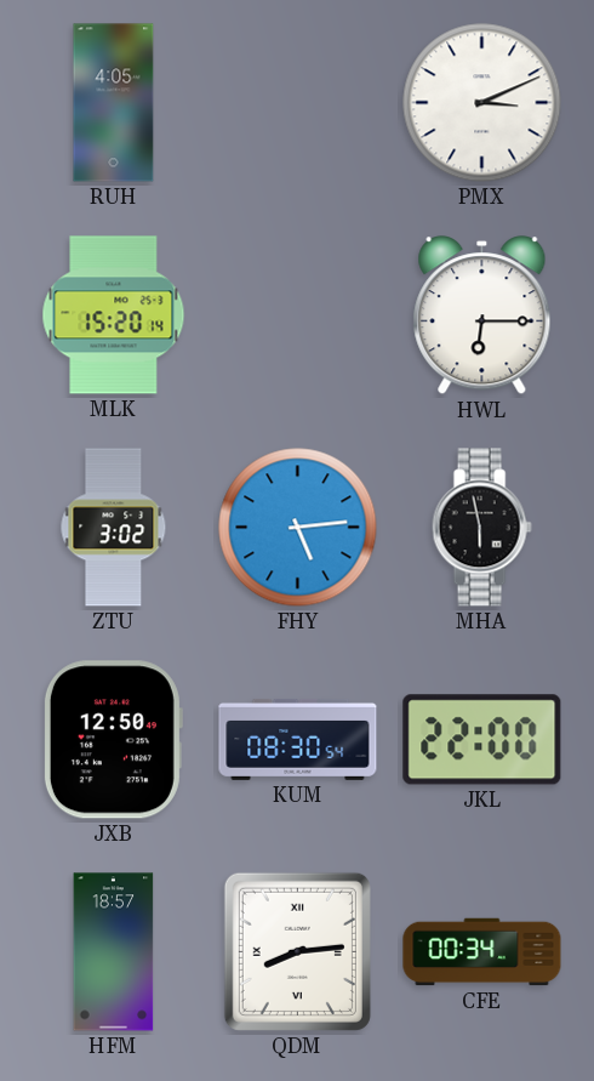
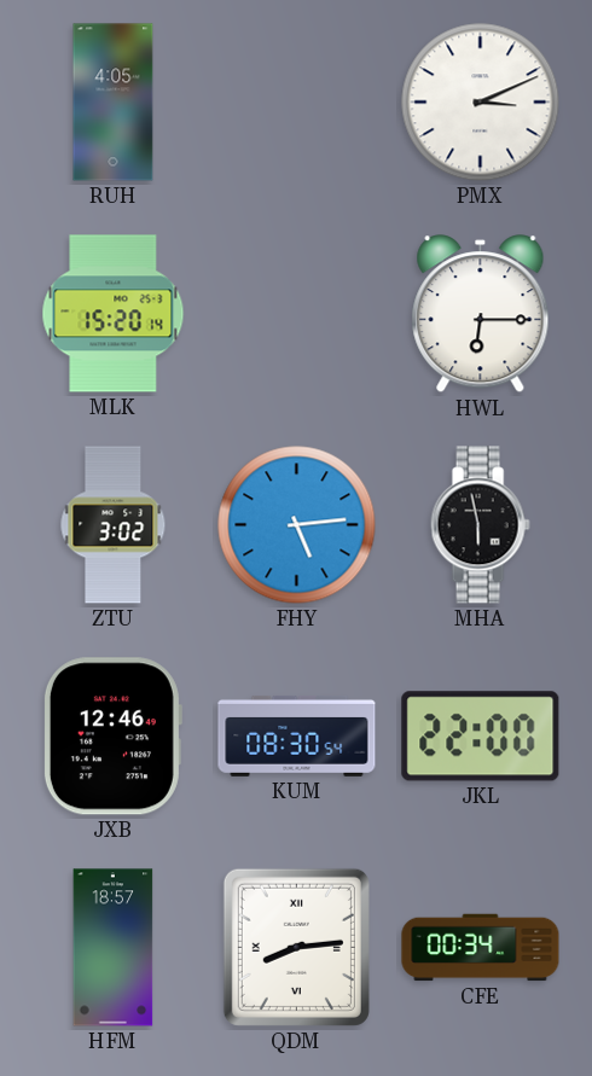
JXB: 12:50 -> 12:46
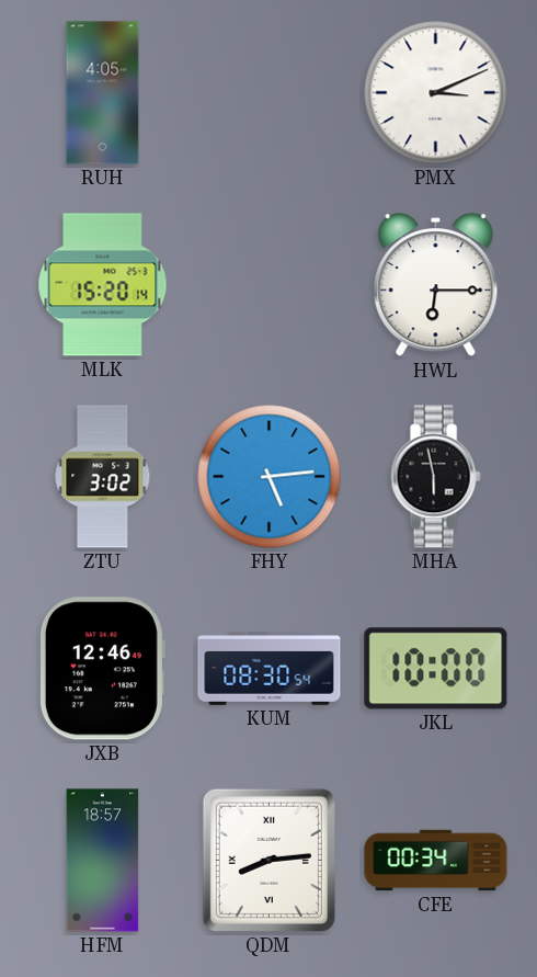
JKL: 22:00 -> 10:00
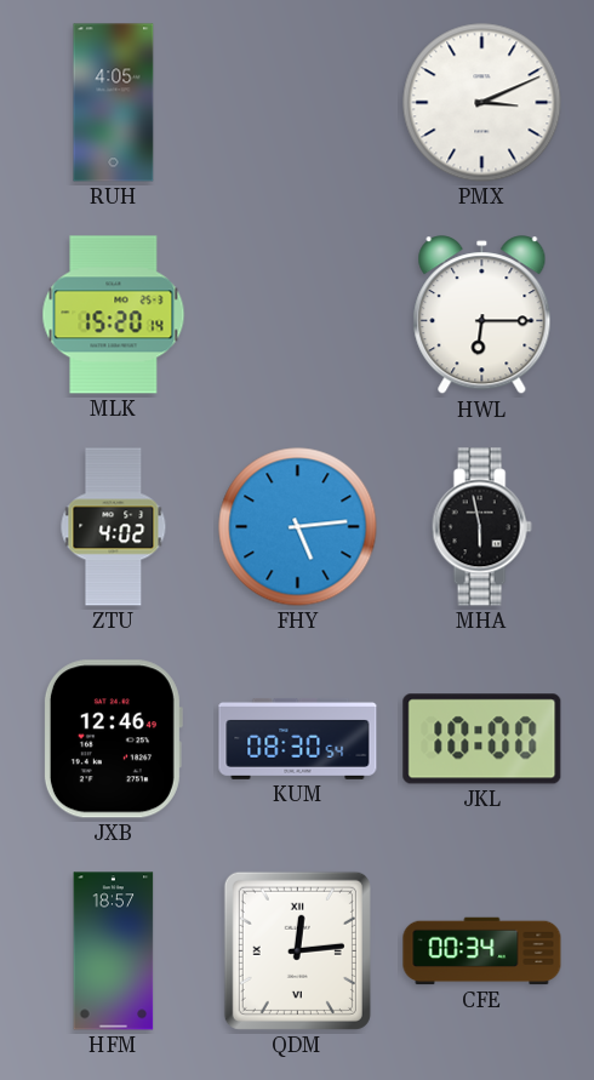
ZTU: 3:02 -> 4:02
QDM: 8:14 -> 12:14
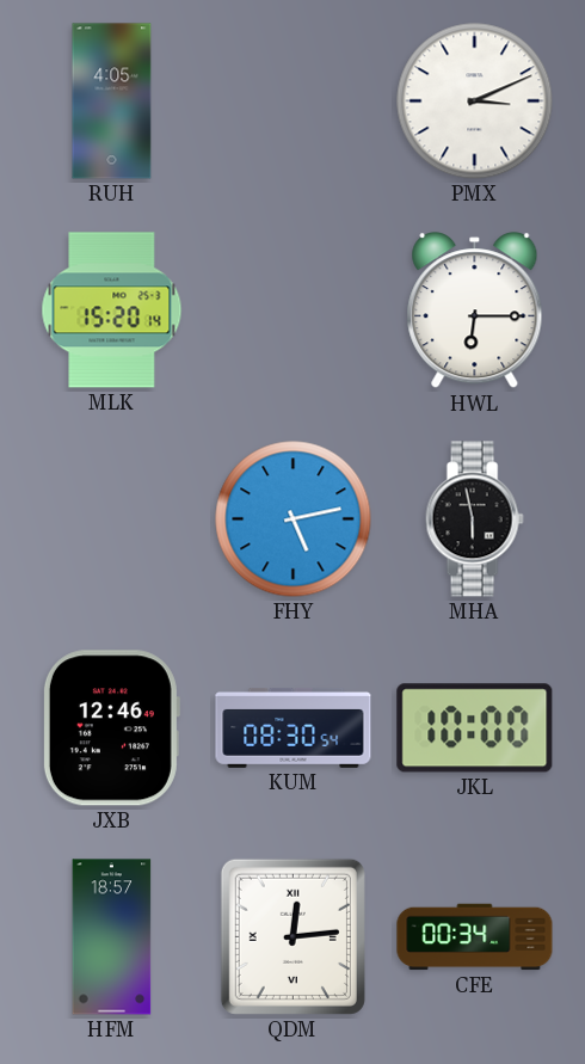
ZTU: 4:02 -> none
FHY: 5:14 -> 5:13
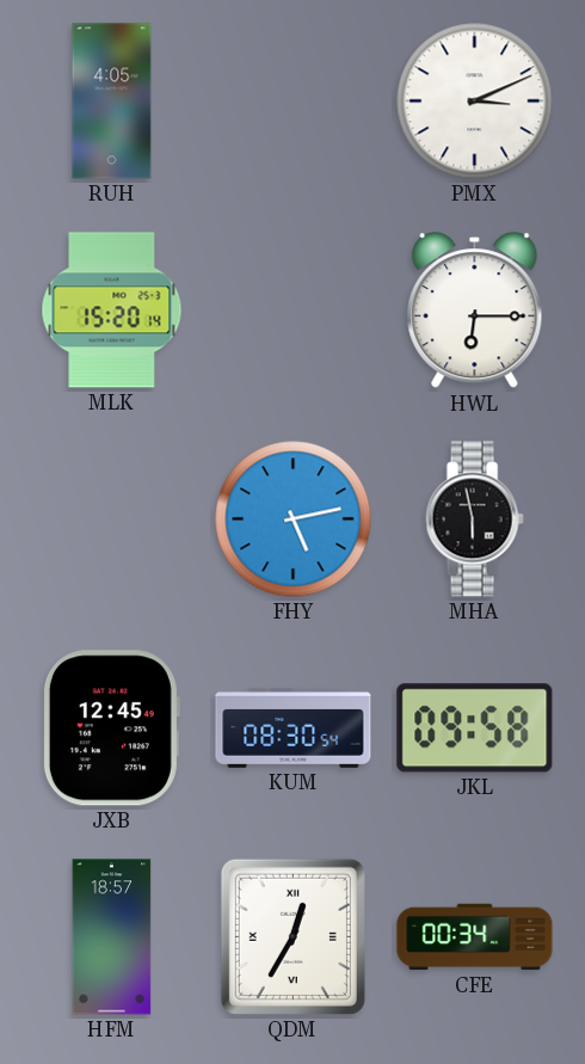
JXB: 12:46 -> 12:45
JKL: 10:00 -> 09:58
QDM: 12:14 -> 12:35
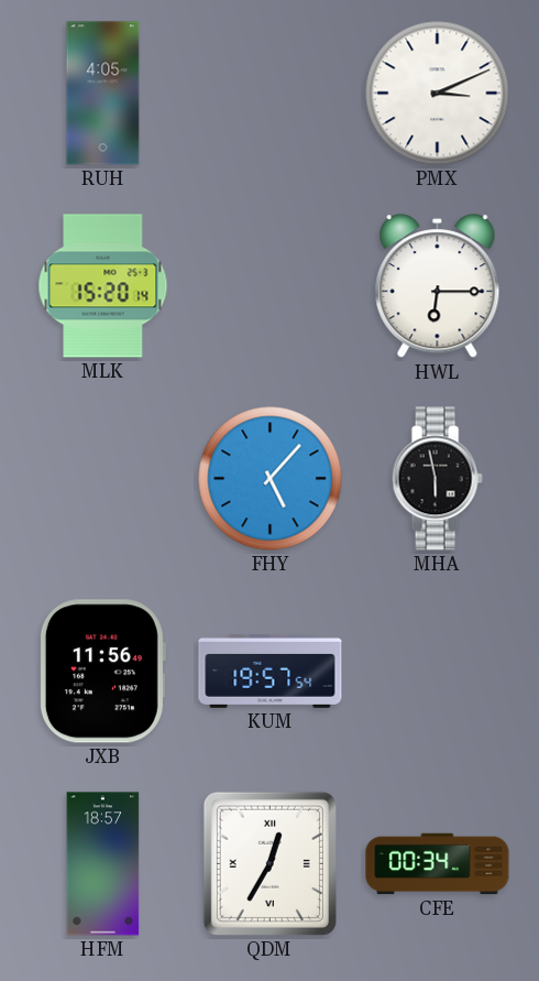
FHY: 5:13 -> 5:07
JXB: 12:45 -> 11:56
KUM: 08:30 -> 19:57
JKL: 09:58 -> none
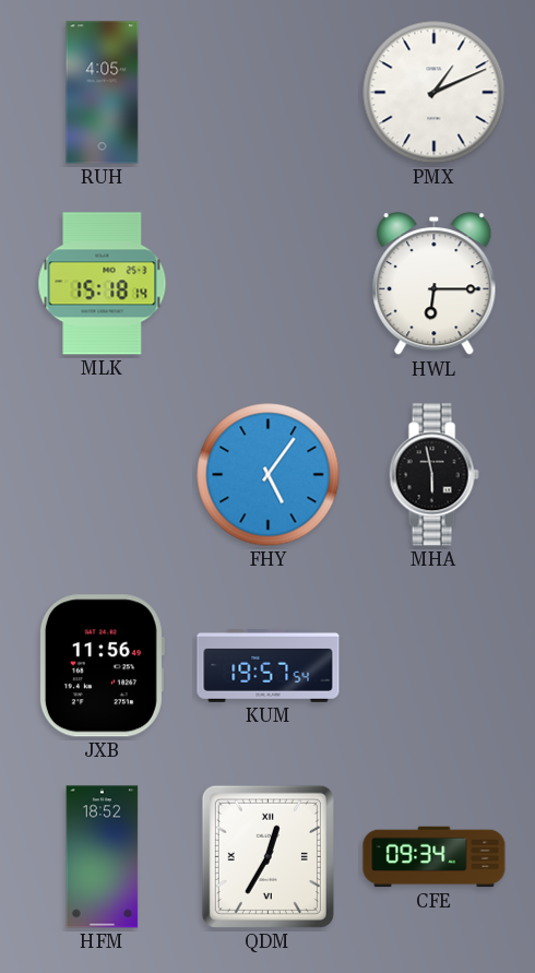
PMX: 3:11 -> 1:11
MLK: 15:20 -> 15:18
FHY: 5:07 -> 5:06
HFM: 18:57 -> 18:52
CFE: 00:34 -> 09:34
